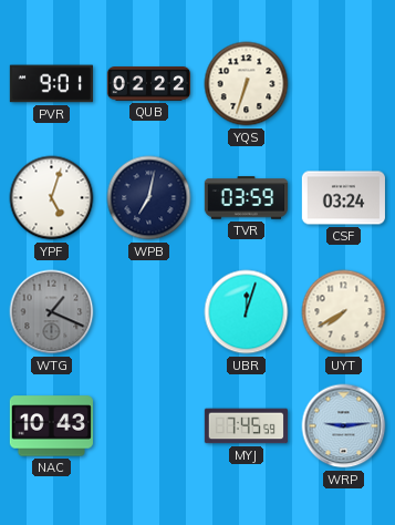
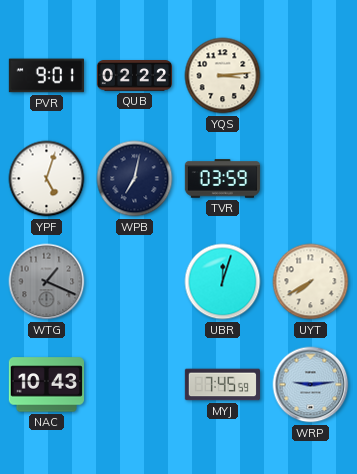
YQS: 6:33 -> 3:14
CSF: 03:24 -> none
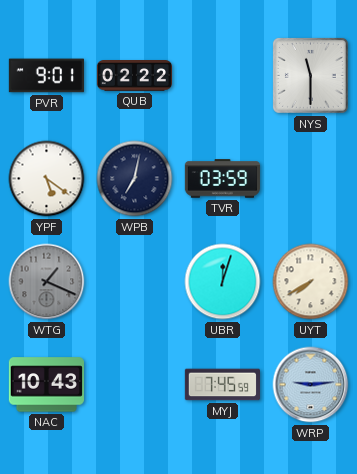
YQS: 3:14 -> none
NYS: none -> 11:30
YPF: 5:03 -> 5:21
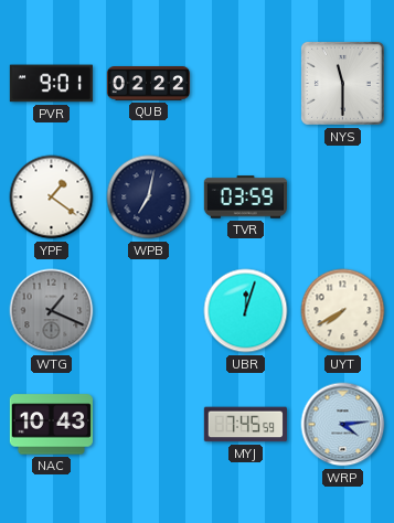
YPF: 5:21 -> 1:21
WRP: 9:14 -> 4:14
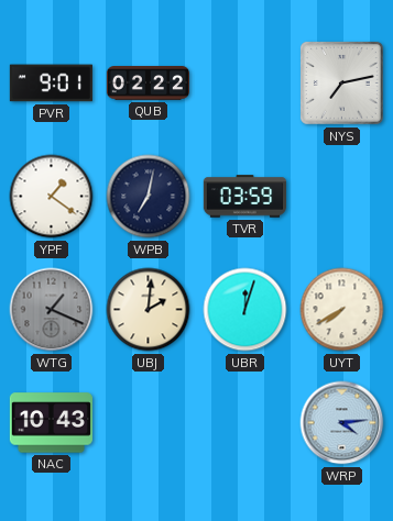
NYS: 11:30 -> 7:13
UBJ: none -> 2:01
MYJ: 7:45 -> none
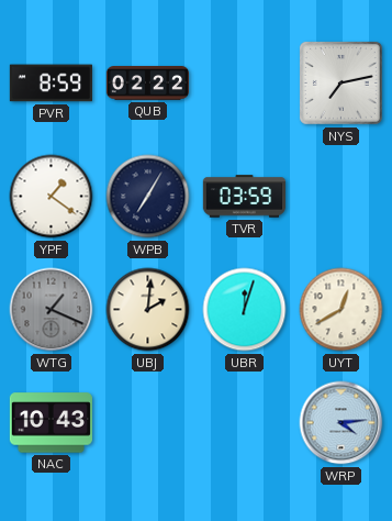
PVR: 9:01 -> 8:59
WPB: 7:02 -> 7:05
UYT: 7:40 -> 12:40
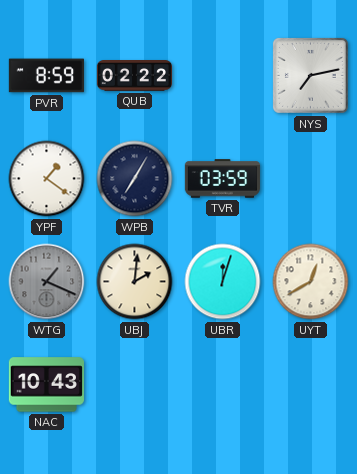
WRP: 4:14 -> none
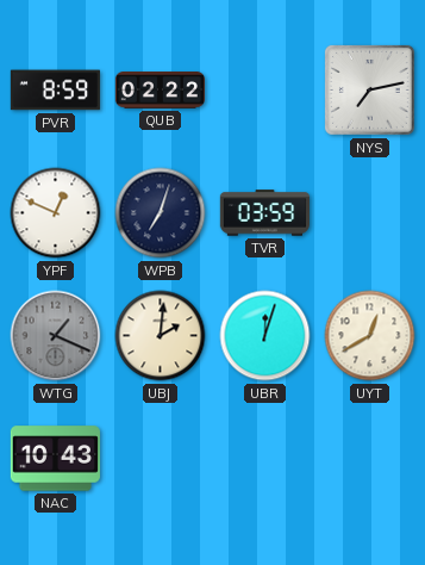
YPF: 1:21 -> 12:49
WPB: 7:05 -> 7:03
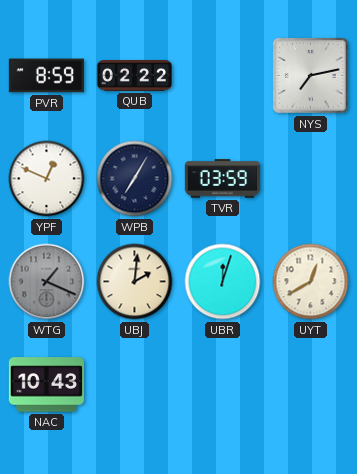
WPB: 7:03 -> 7:05
